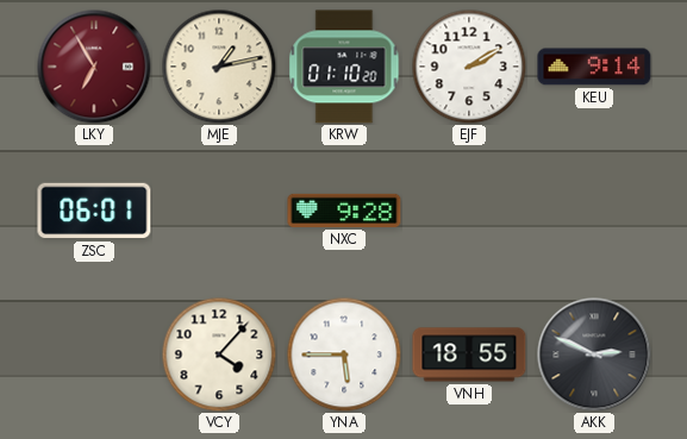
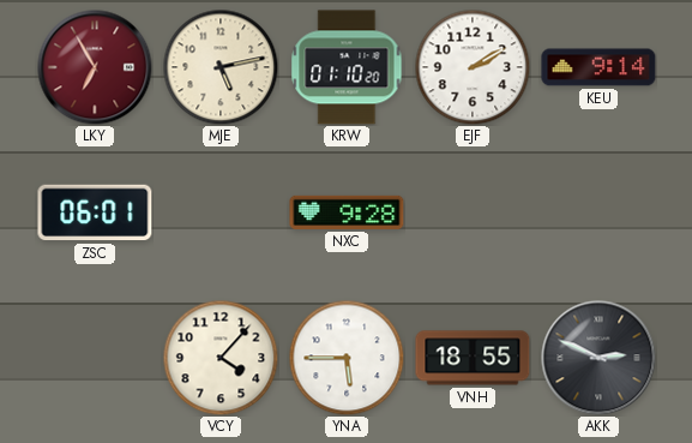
MJE: 1:13 -> 5:13
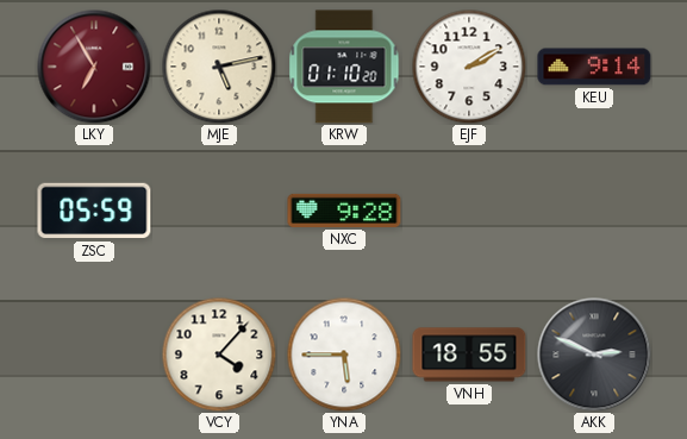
ZSC: 06:01 -> 05:59
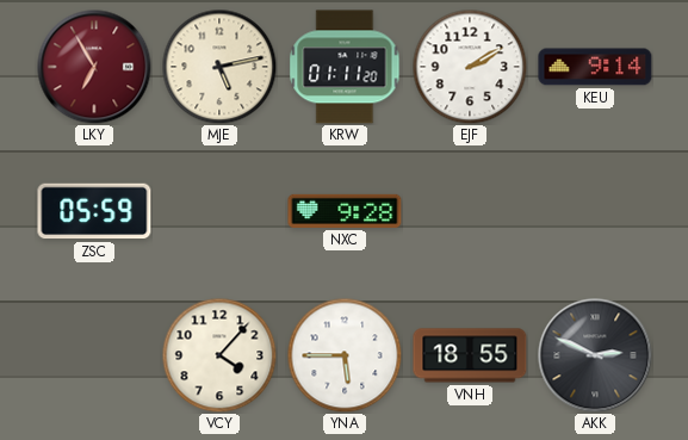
KRW: 01:10 -> 01:11
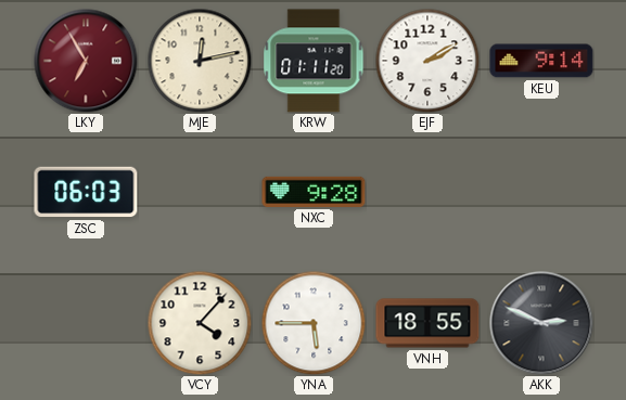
MJE: 5:13 -> 12:13
ZSC: 05:59 -> 06:03
